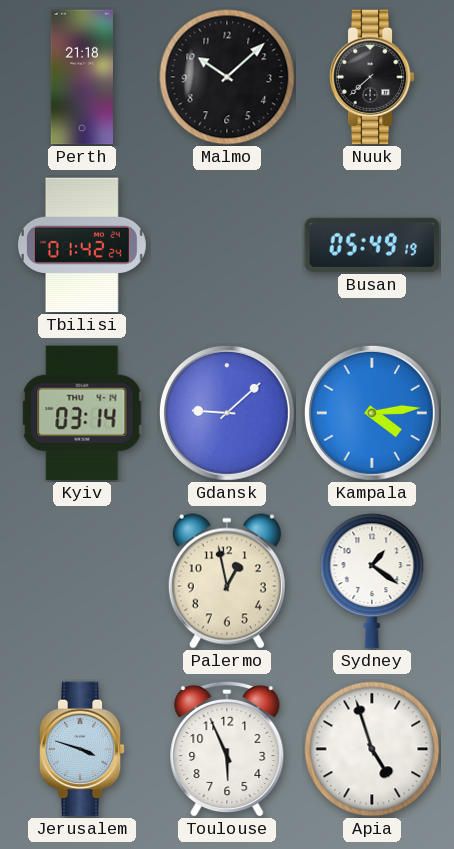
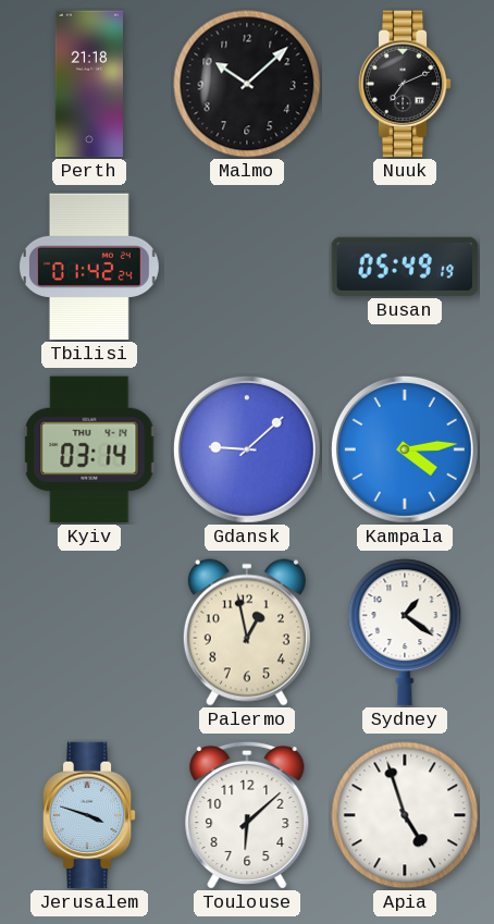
Nuuk: 7:38 -> 7:11
Toulouse: 5:56 -> 6:08
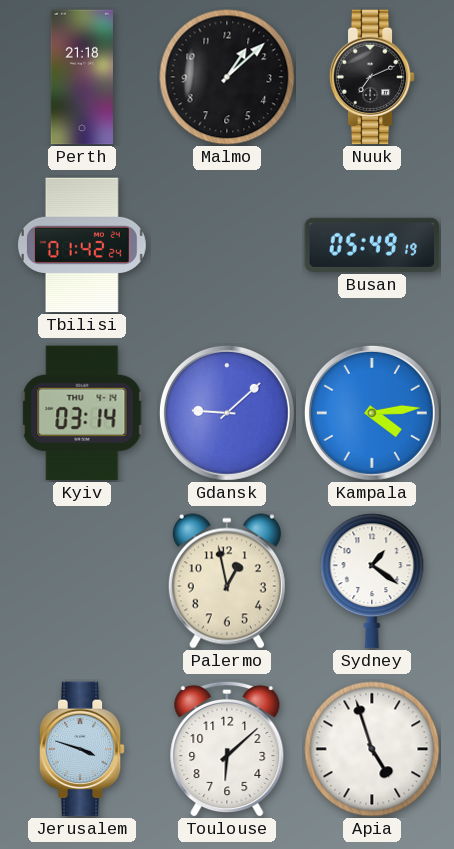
Malmo: 10:08 -> 1:08
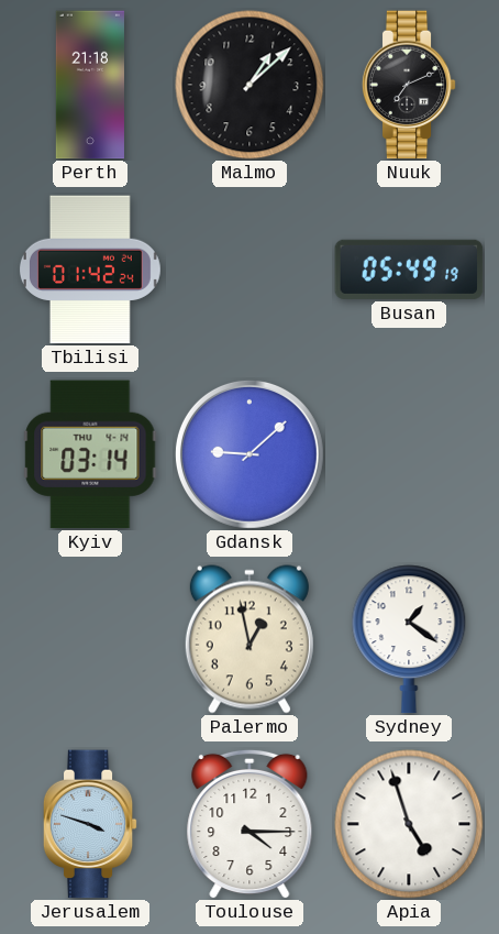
Kampala: 4:14 -> none
Toulouse: 6:08 -> 4:15
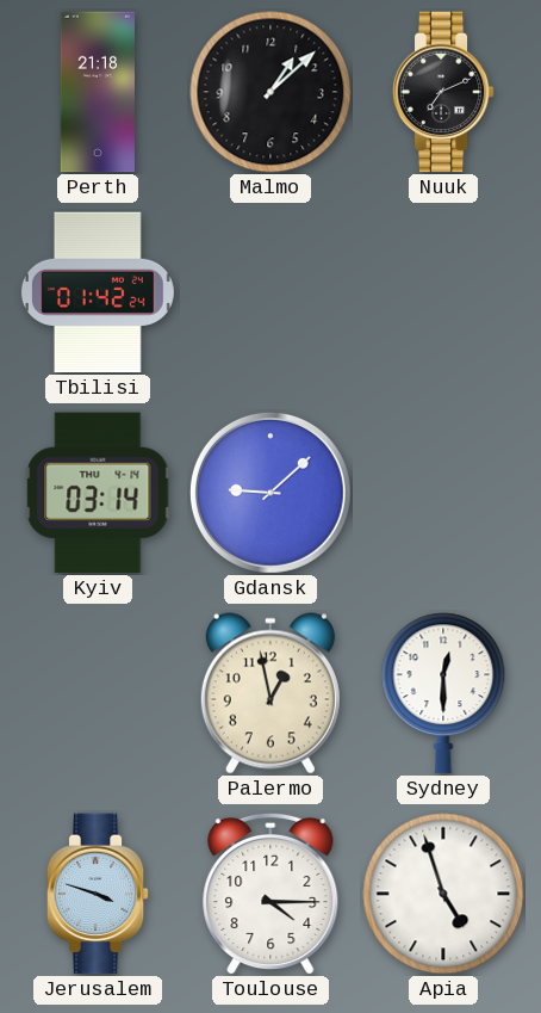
Busan: 05:49 -> none
Sydney: 1:21 -> 12:30
